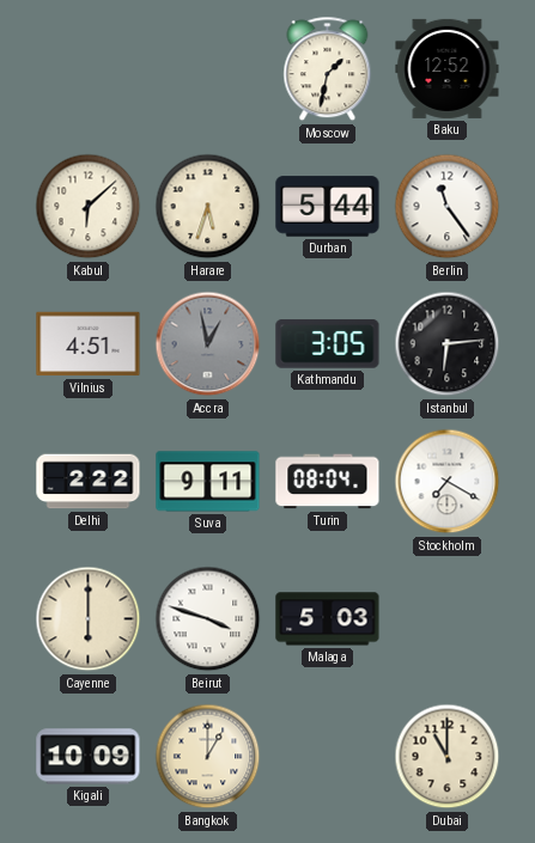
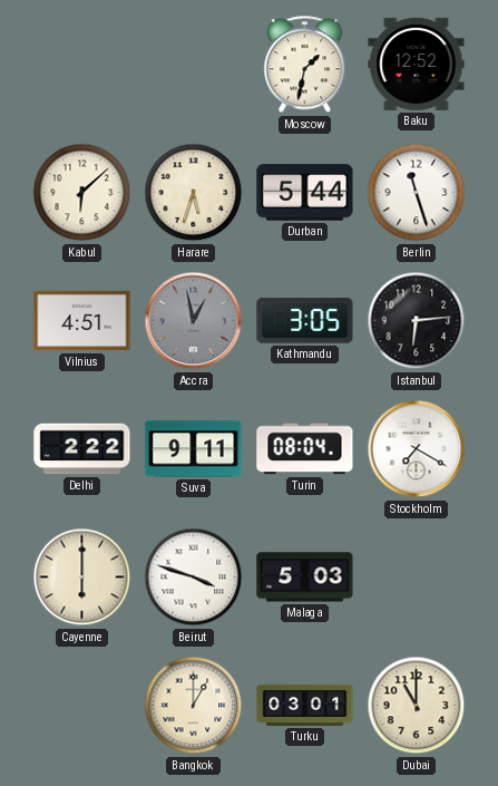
Berlin: 11:24 -> 11:27
Kigali: 10:09 -> none
Turku: none -> 03:01
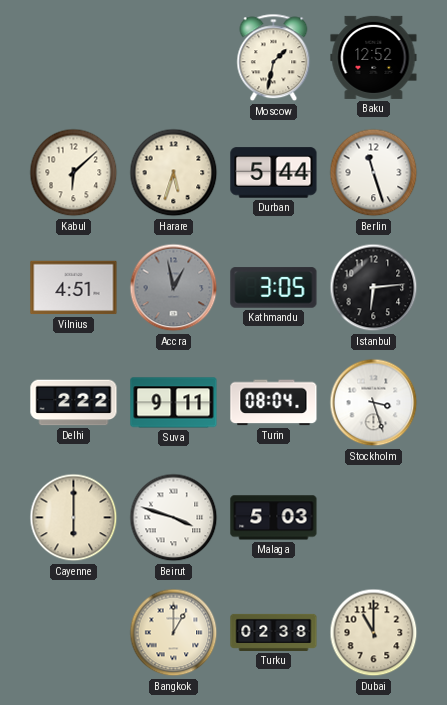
Stockholm: 7:20 -> 3:27
Turku: 03:01 -> 02:38
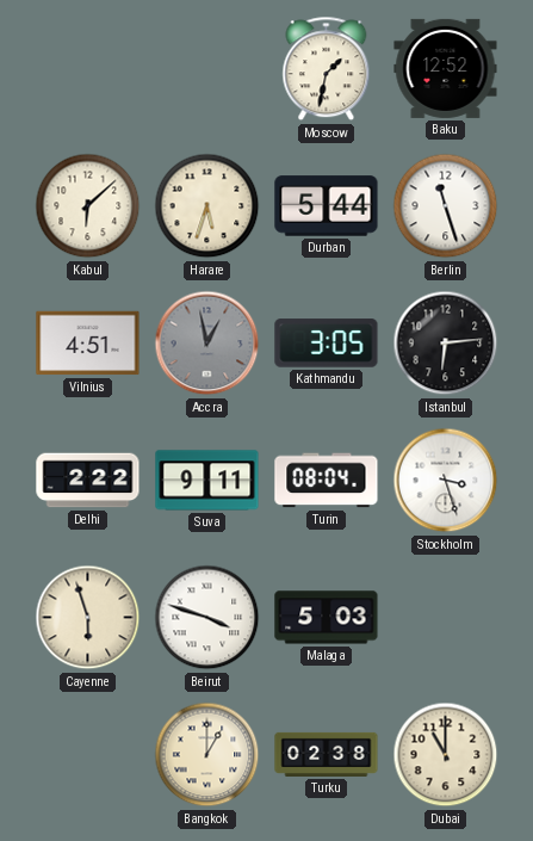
Cayenne: 6:00 -> 5:57
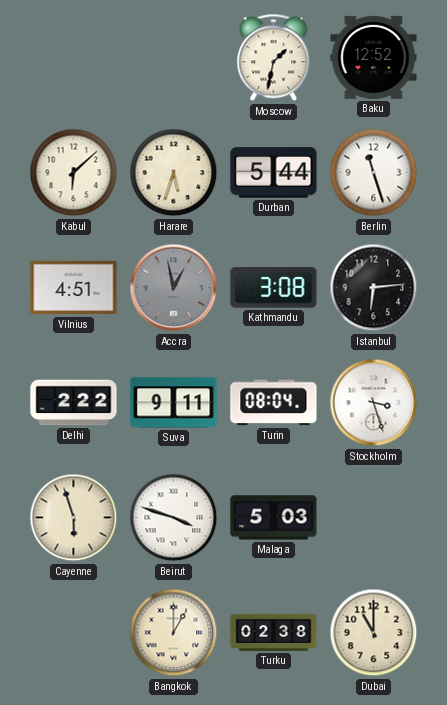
Kathmandu: 3:05 -> 3:08
